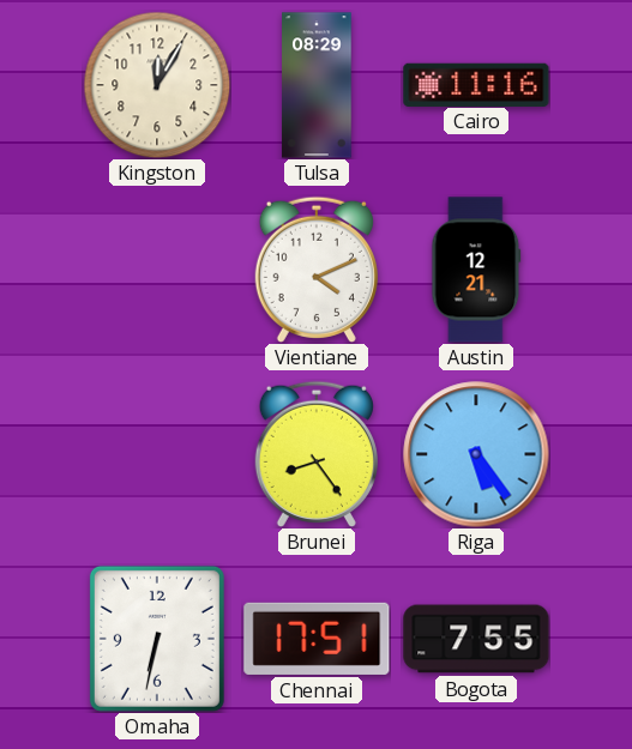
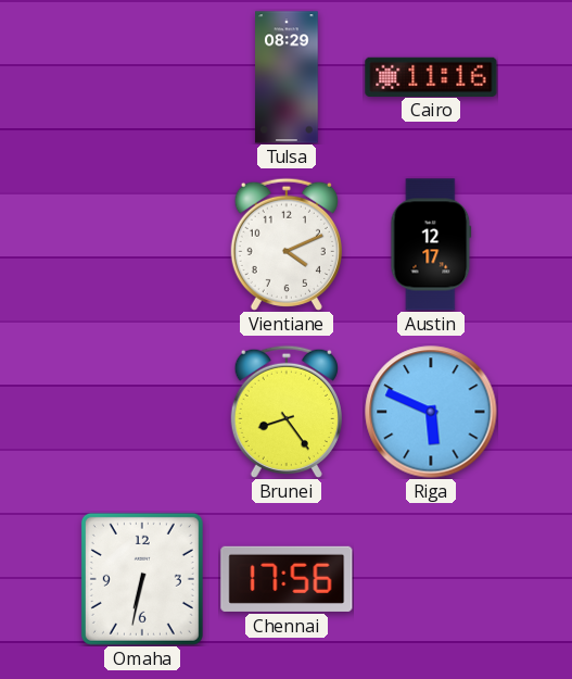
Kingston: 12:05 -> none
Austin: 12:21 -> 12:17
Riga: 5:24 -> 5:49
Chennai: 17:51 -> 17:56
Bogota: 7:55 -> none
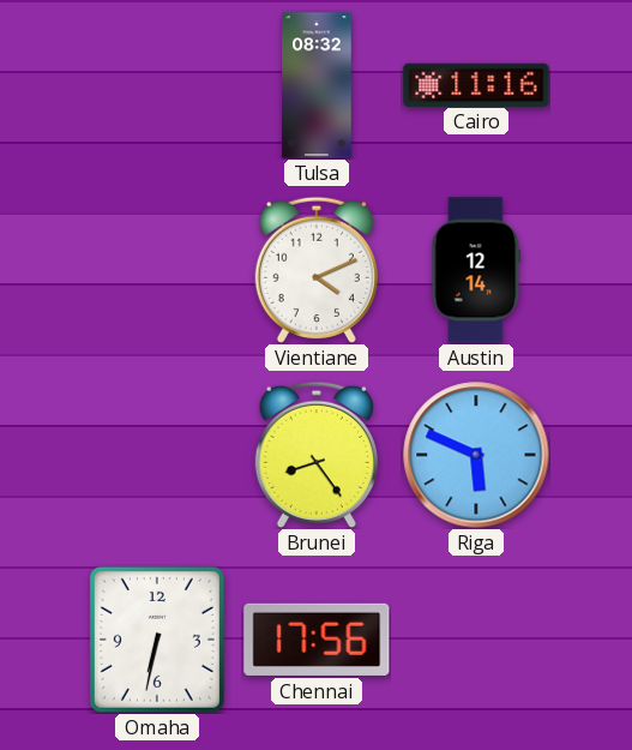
Tulsa: 08:29 -> 08:32
Austin: 12:17 -> 12:14
